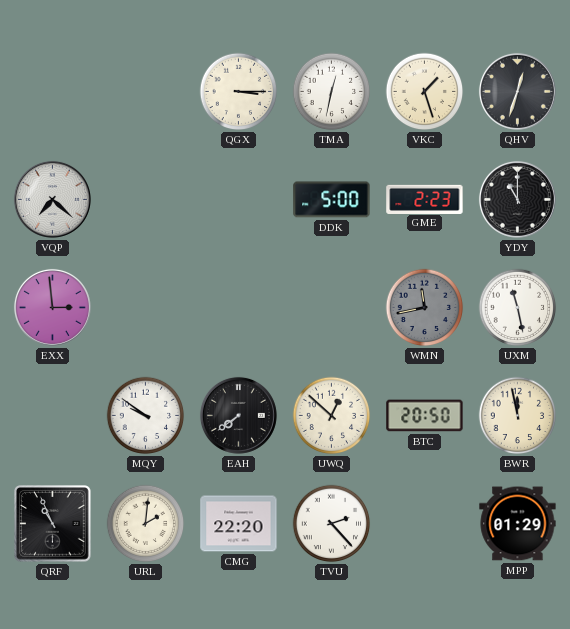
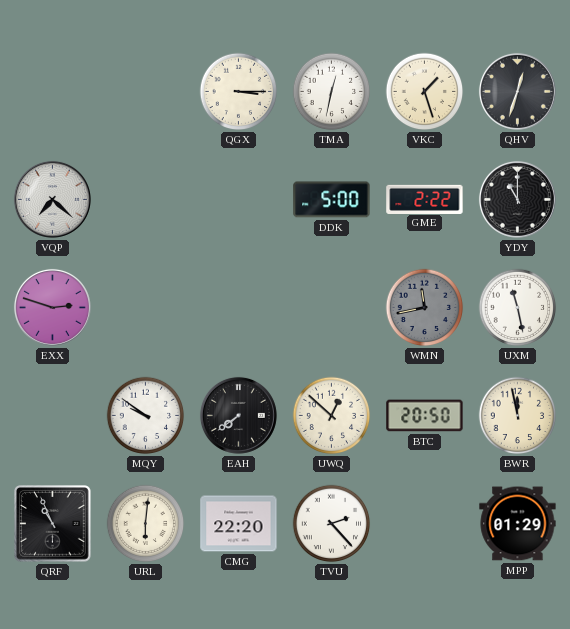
GME: 2:23 -> 2:22
EXX: 2:59 -> 2:48
URL: 2:01 -> 6:01
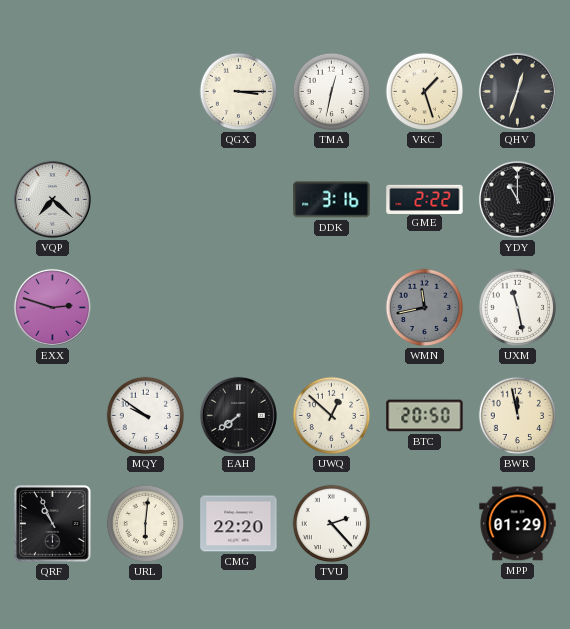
DDK: 5:00 -> 3:16
